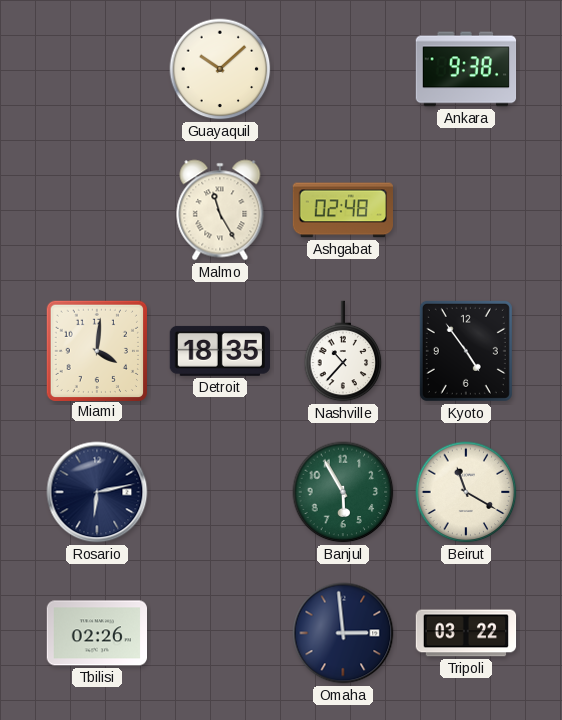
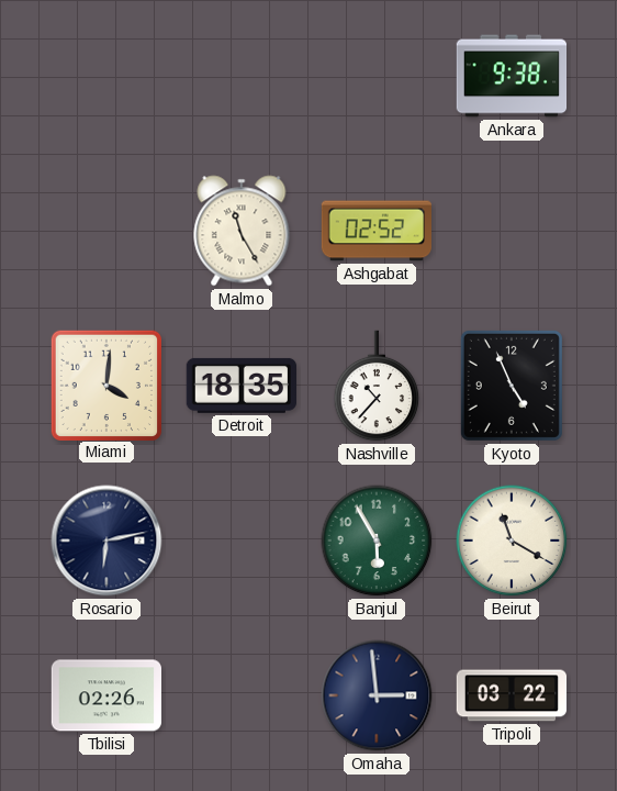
Guayaquil: 10:08 -> none
Ashgabat: 02:48 -> 02:52
Kyoto: 4:54 -> 4:56
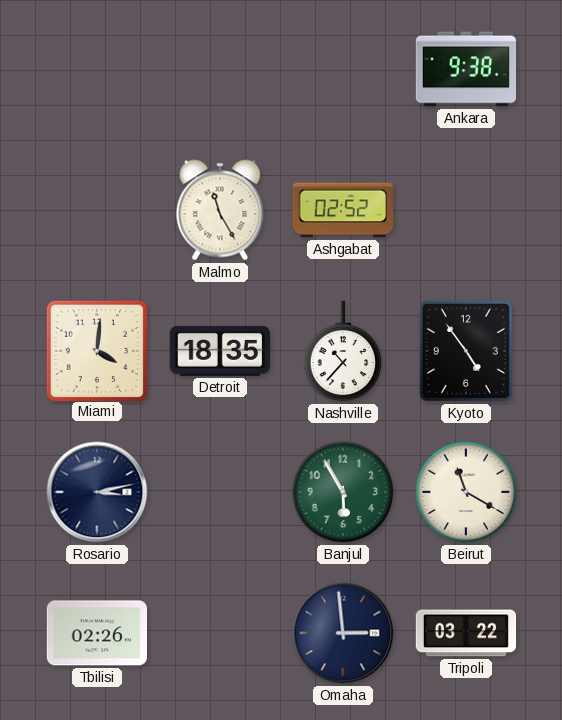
Kyoto: 4:56 -> 4:54
Rosario: 6:13 -> 3:13
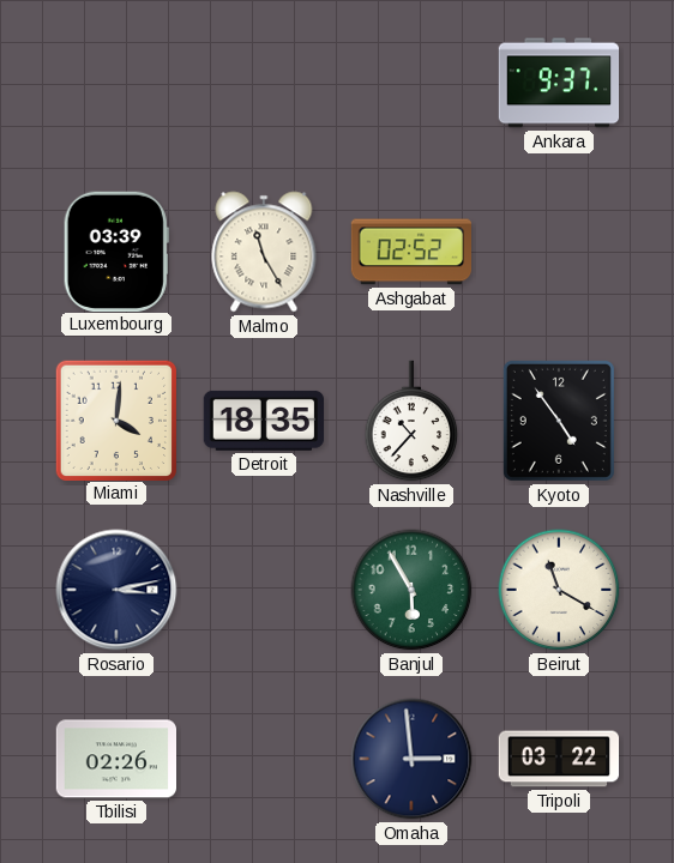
Ankara: 9:38 -> 9:37
Luxembourg: none -> 03:39
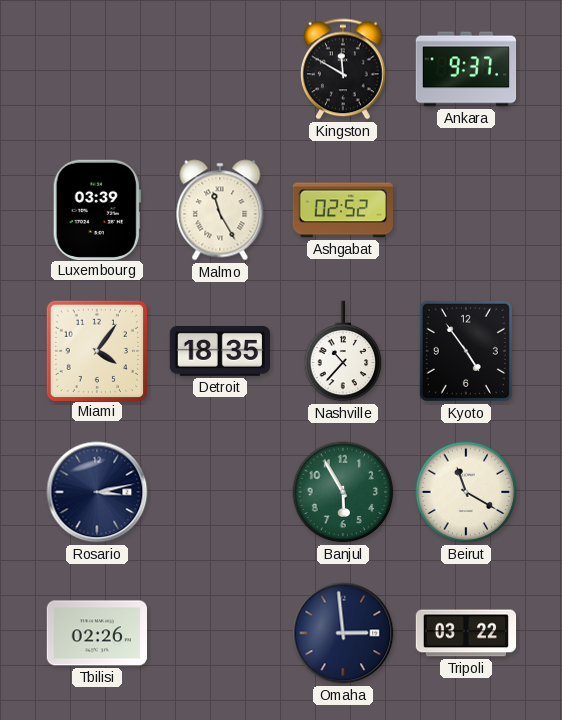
Kingston: none -> 11:50
Miami: 4:01 -> 4:06
